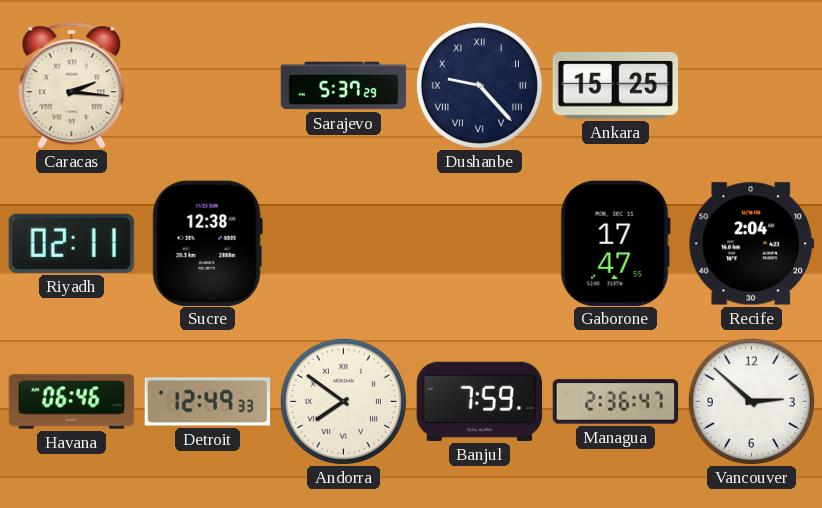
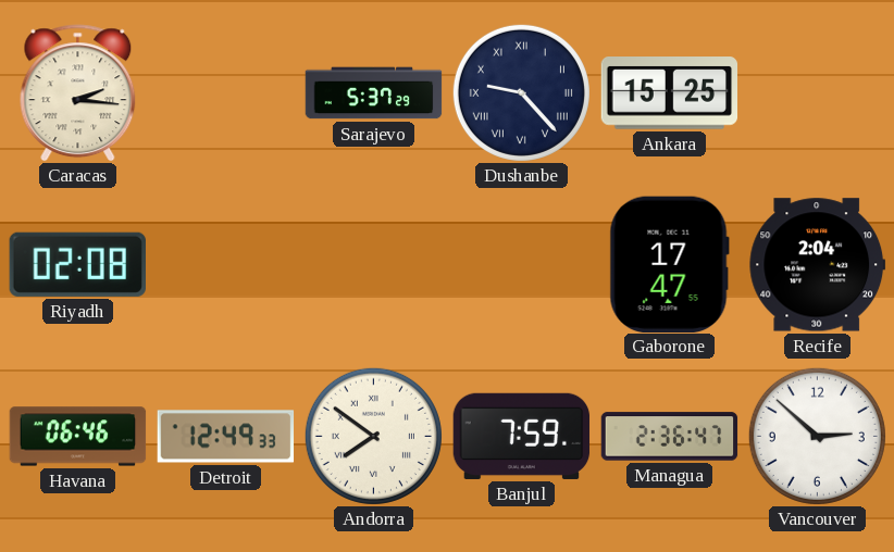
Riyadh: 02:11 -> 02:08
Sucre: 12:38 -> none
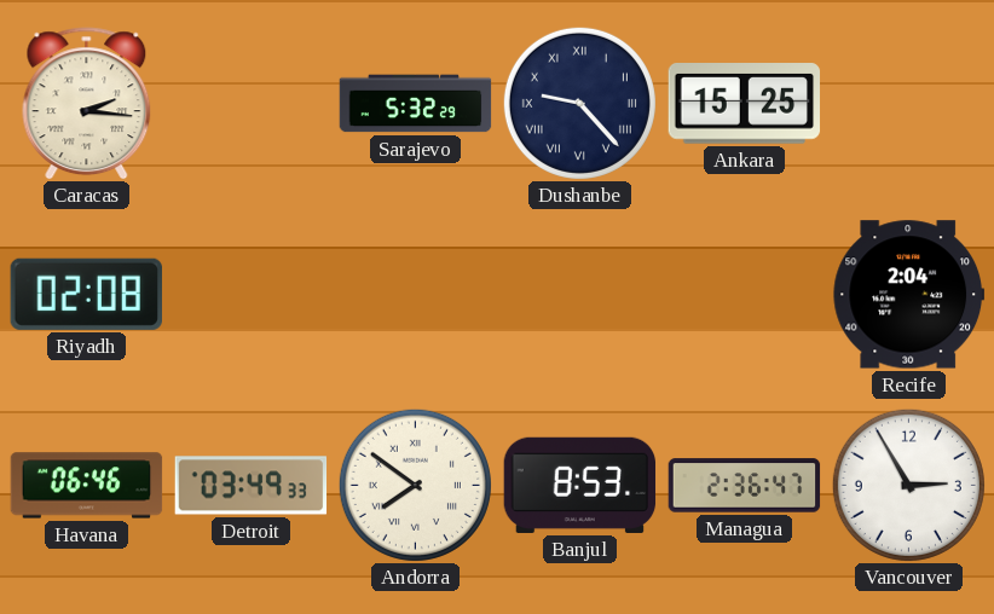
Sarajevo: 5:37 -> 5:32
Gaborone: 17:47 -> none
Detroit: 12:49 -> 03:49
Banjul: 7:59 -> 8:53
Vancouver: 2:52 -> 2:55
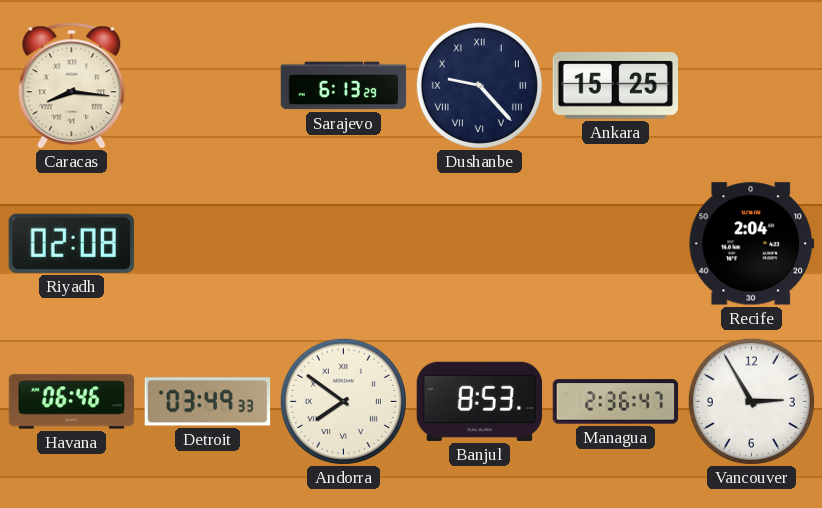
Caracas: 2:16 -> 8:16
Sarajevo: 5:32 -> 6:13
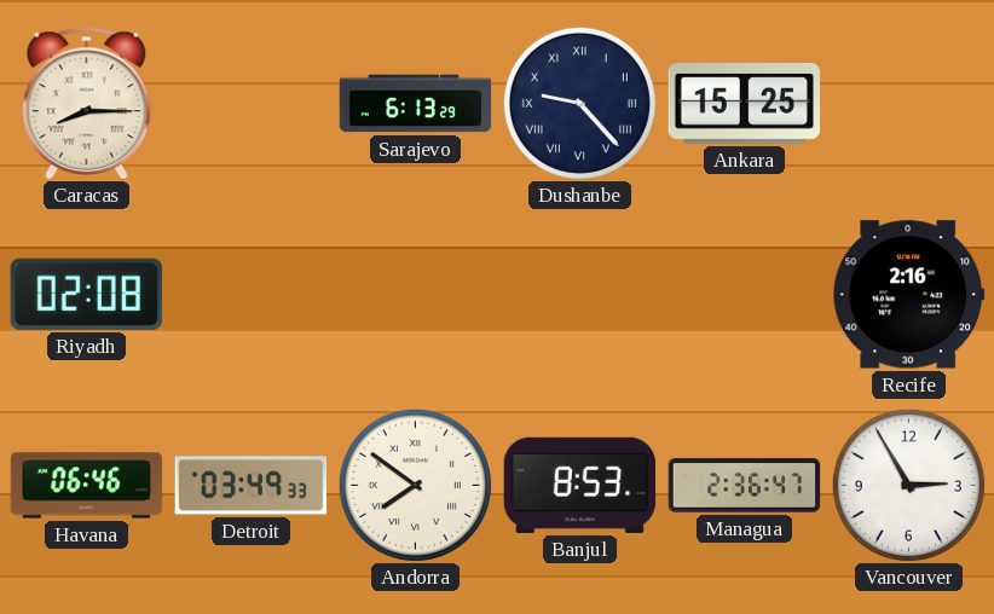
Caracas: 8:16 -> 8:15
Recife: 2:04 -> 2:16
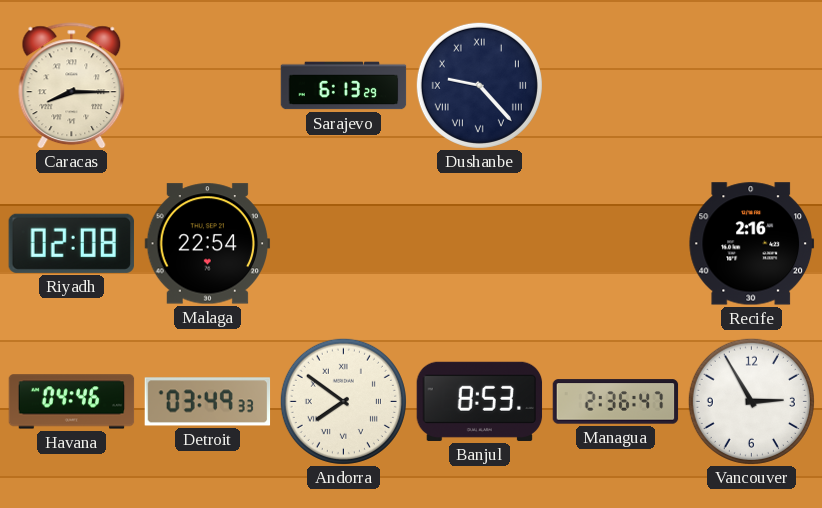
Ankara: 15:25 -> none
Malaga: none -> 22:54
Havana: 06:46 -> 04:46
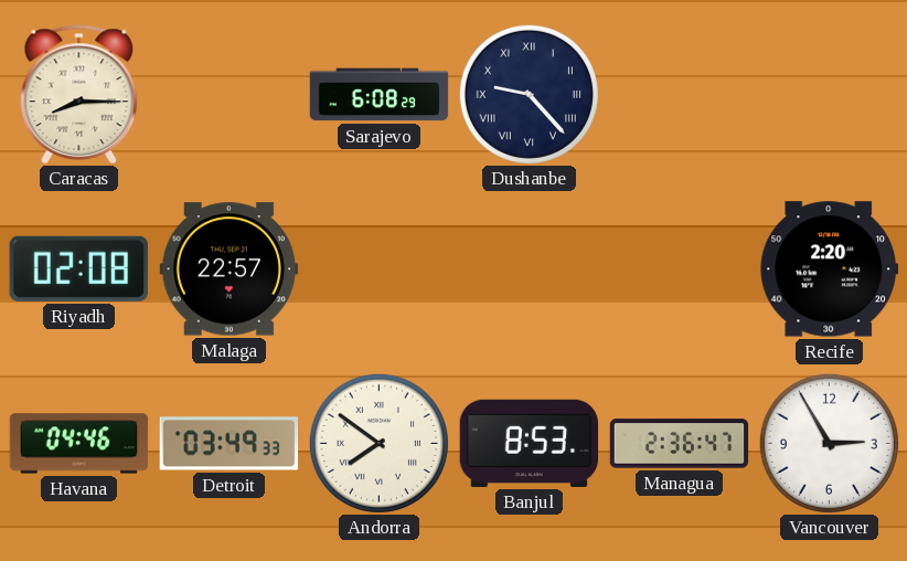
Sarajevo: 6:13 -> 6:08
Malaga: 22:54 -> 22:57
Recife: 2:16 -> 2:20
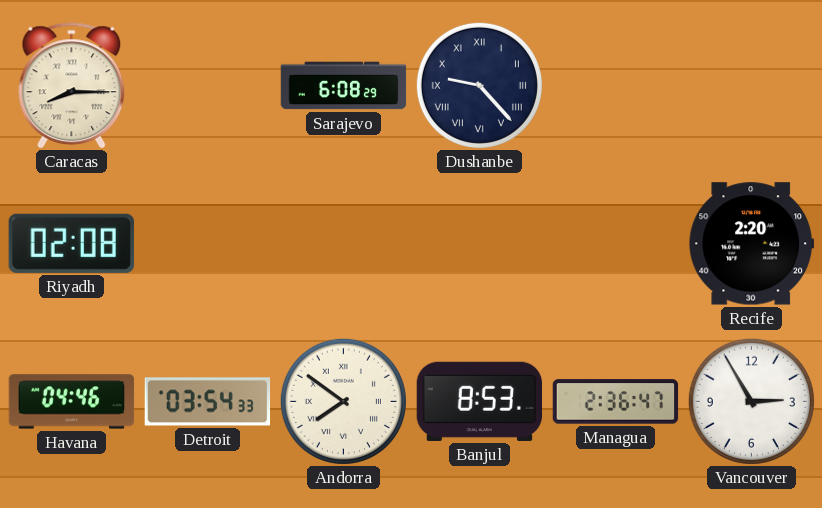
Malaga: 22:57 -> none
Detroit: 03:49 -> 03:54
